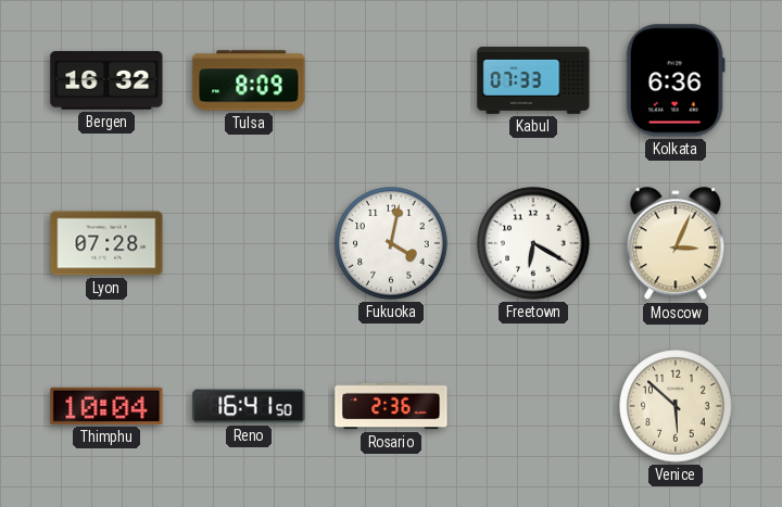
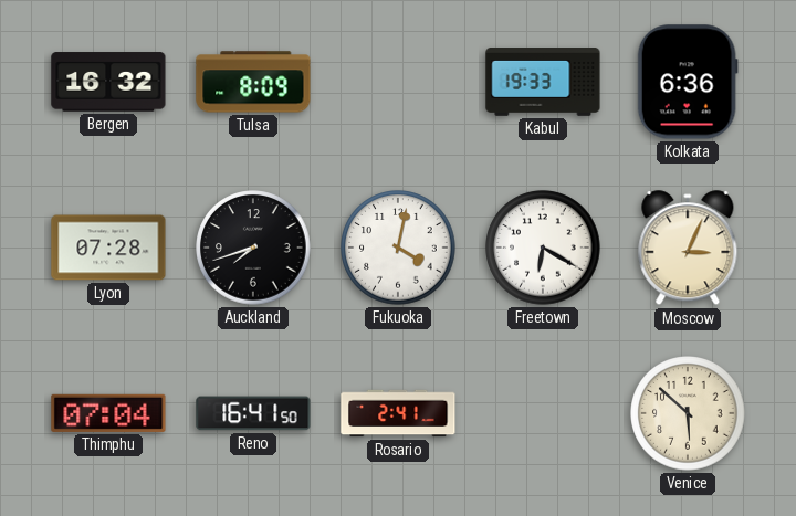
Kabul: 07:33 -> 19:33
Auckland: none -> 7:42
Thimphu: 10:04 -> 07:04
Rosario: 2:36 -> 2:41
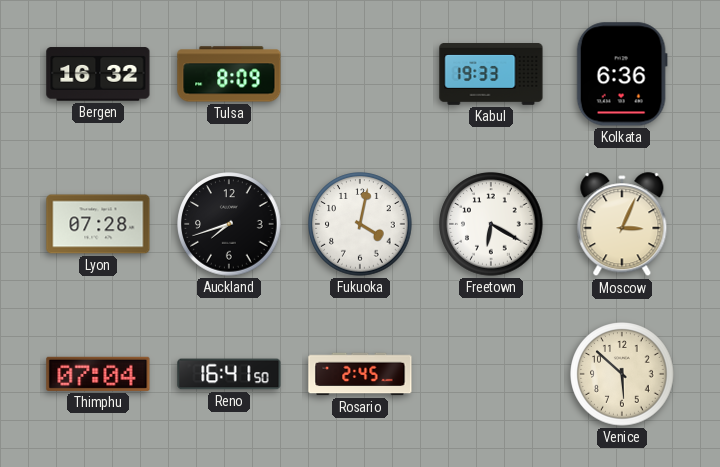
Rosario: 2:41 -> 2:45
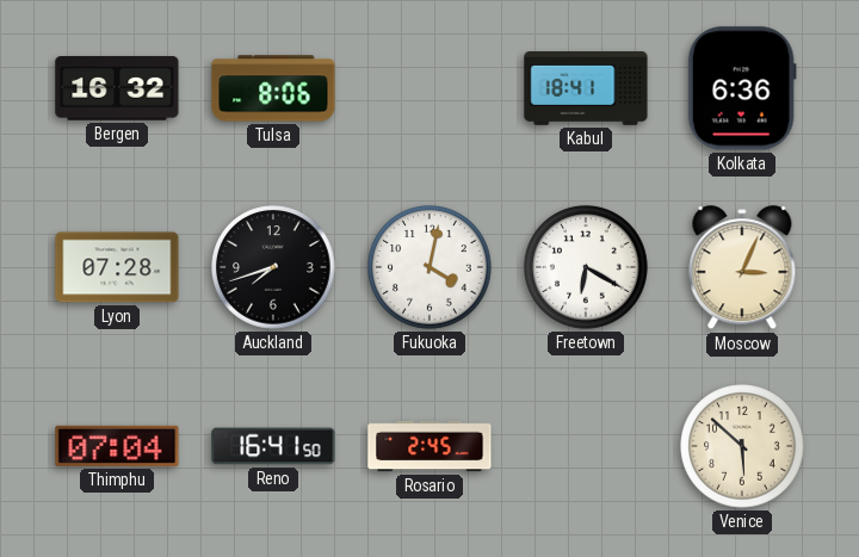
Tulsa: 8:09 -> 8:06
Kabul: 19:33 -> 18:41
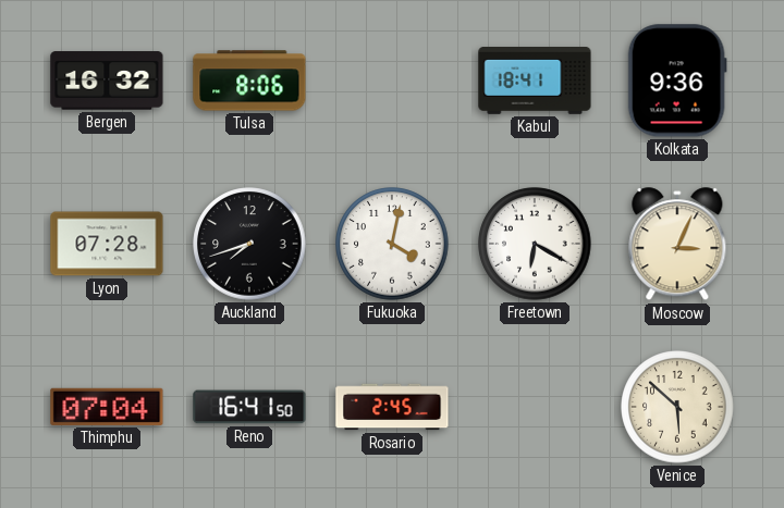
Kolkata: 6:36 -> 9:36
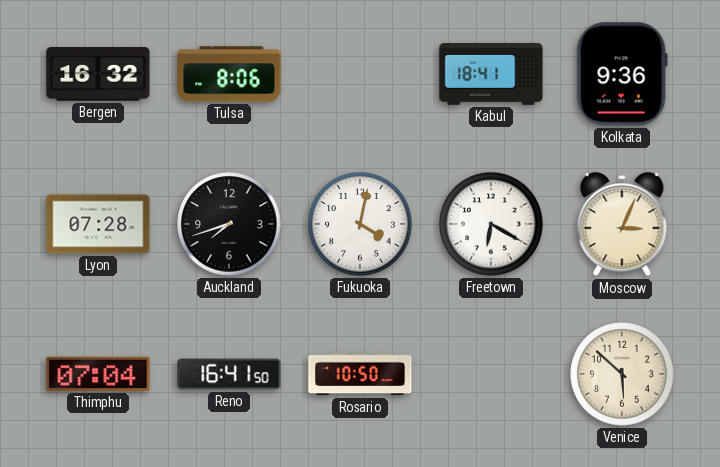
Rosario: 2:45 -> 10:50
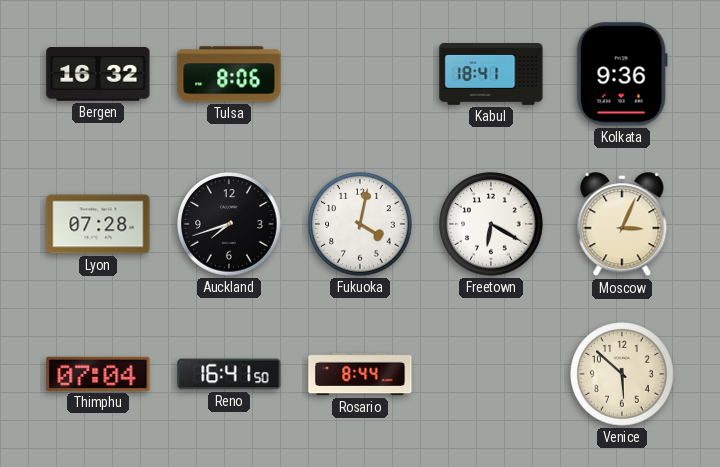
Rosario: 10:50 -> 8:44
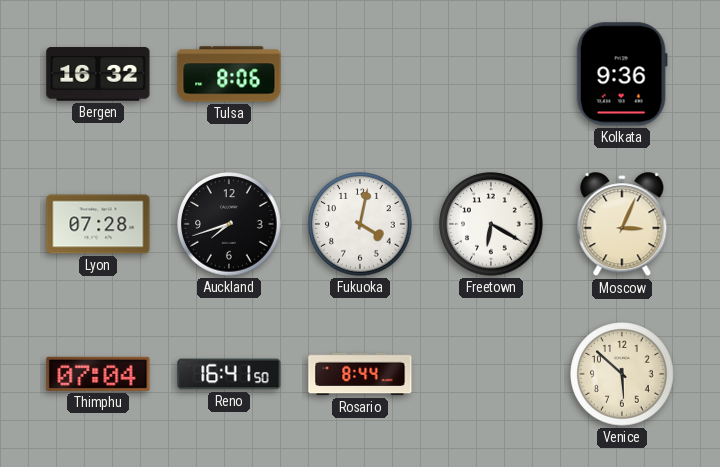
Kabul: 18:41 -> none
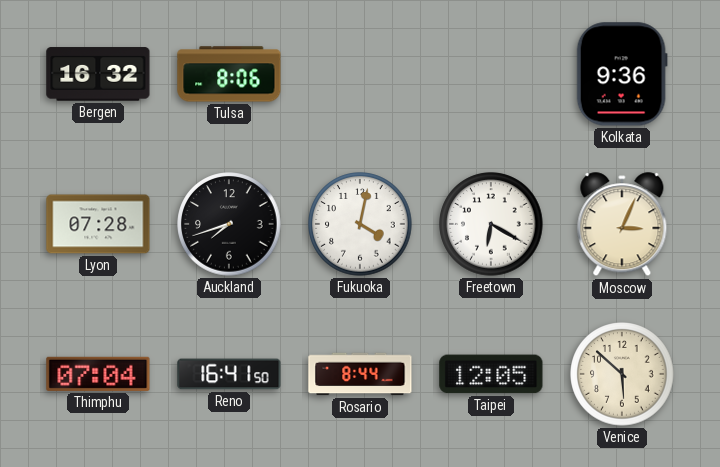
Taipei: none -> 12:05
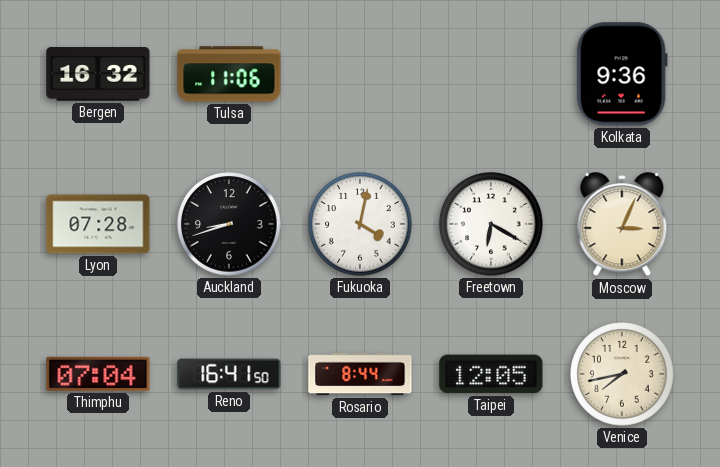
Tulsa: 8:06 -> 11:06
Auckland: 7:42 -> 8:42
Venice: 5:52 -> 7:43
